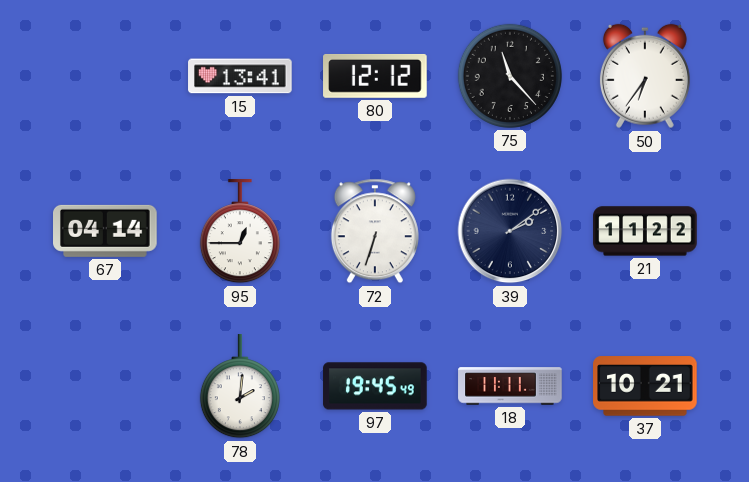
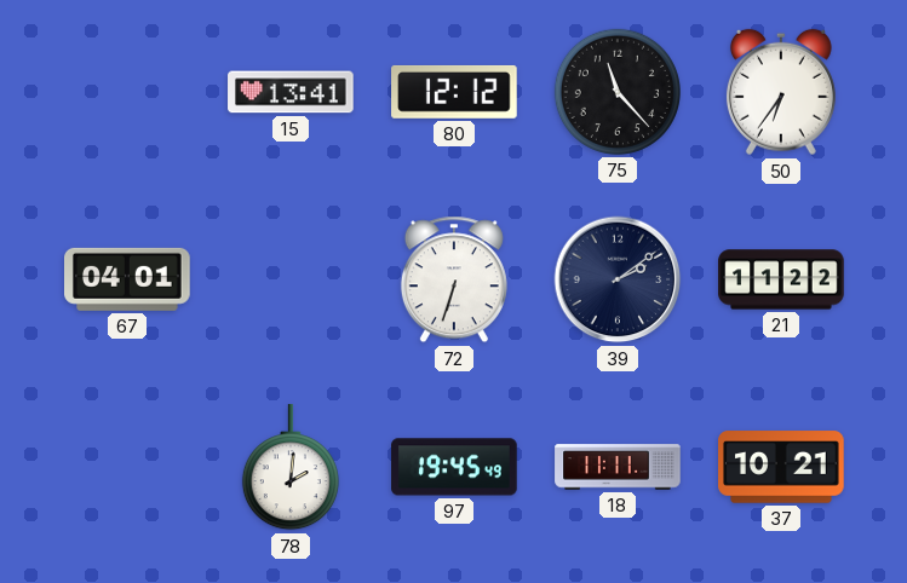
67: 04:14 -> 04:01
95: 12:45 -> none
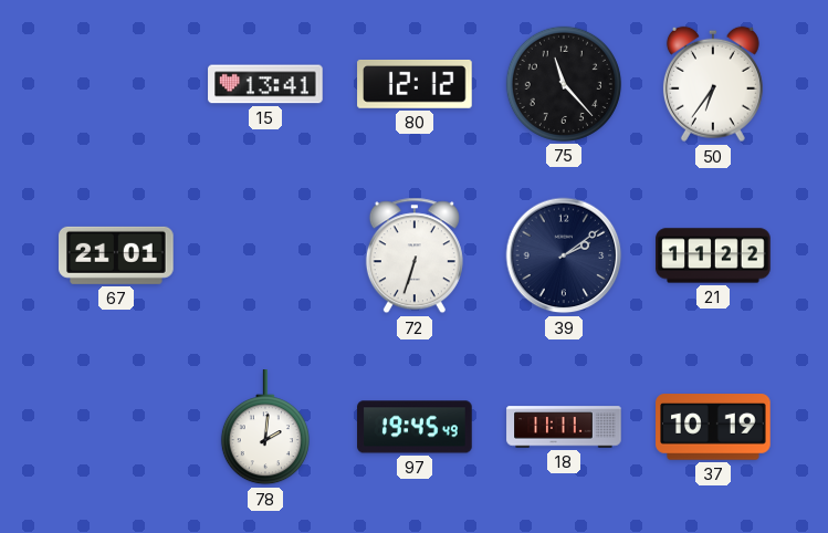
67: 04:01 -> 21:01
37: 10:21 -> 10:19
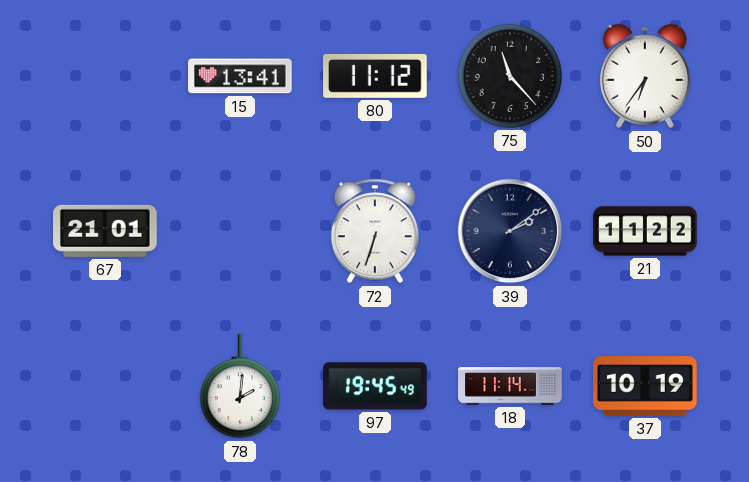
80: 12:12 -> 11:12
18: 11:11 -> 11:14
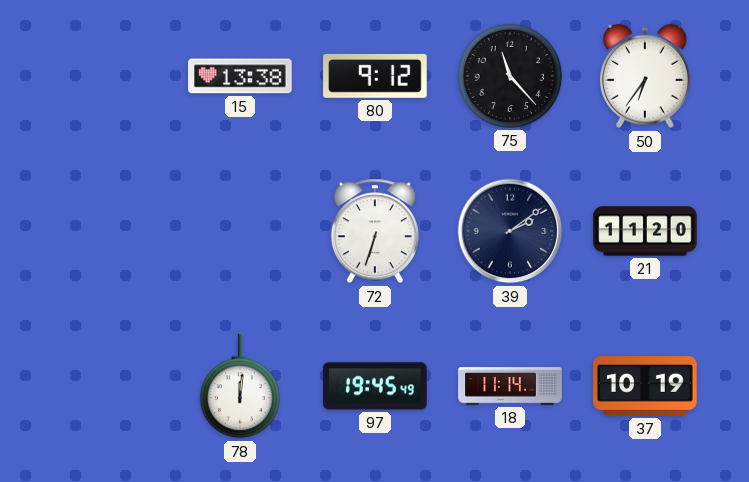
15: 13:41 -> 13:38
80: 11:12 -> 9:12
67: 21:01 -> none
21: 11:22 -> 11:20
78: 2:01 -> 12:01
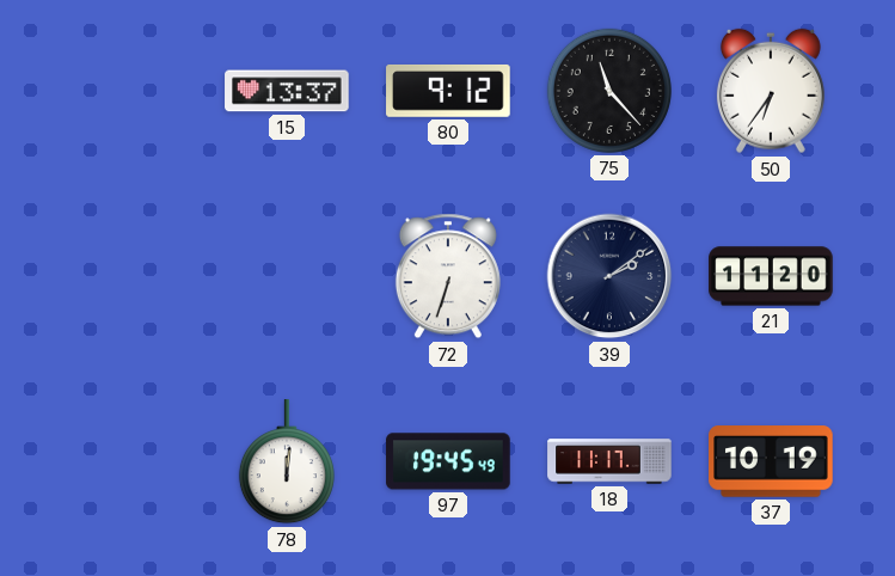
15: 13:38 -> 13:37
18: 11:14 -> 11:17
